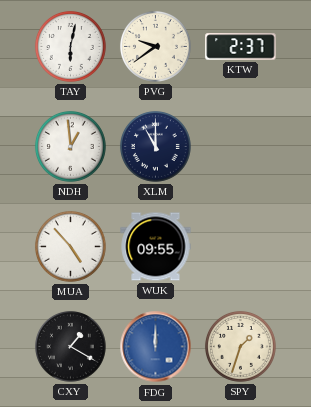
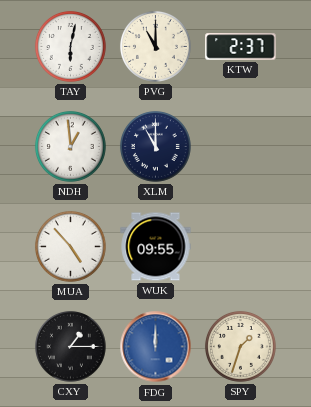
PVG: 9:39 -> 11:00
CXY: 1:20 -> 1:15
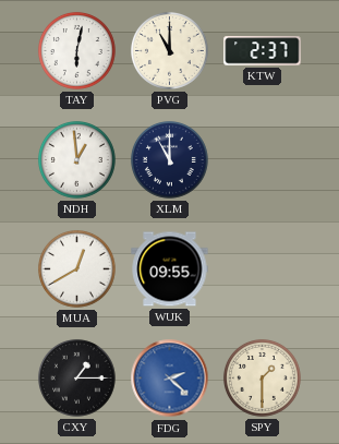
MUA: 4:53 -> 12:40
FDG: 12:00 -> 2:22
SPY: 1:33 -> 1:30
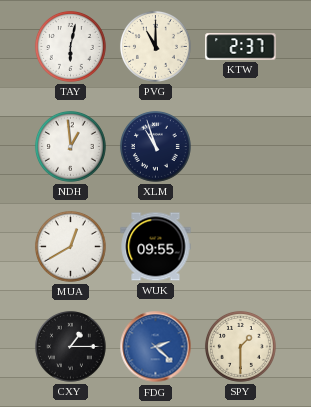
XLM: 11:00 -> 10:57
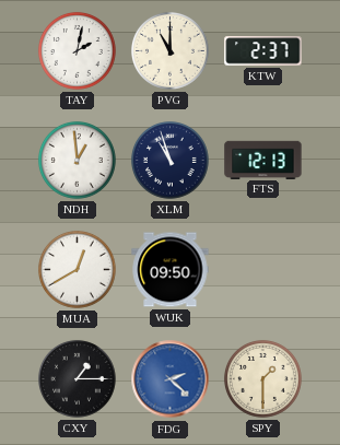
TAY: 6:02 -> 2:02
FTS: none -> 12:13
WUK: 09:55 -> 09:50
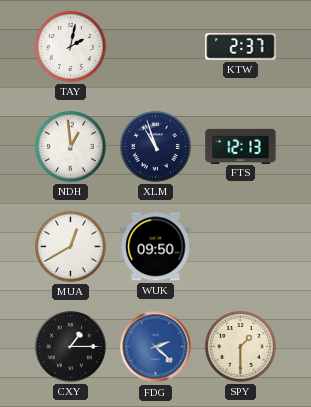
PVG: 11:00 -> none
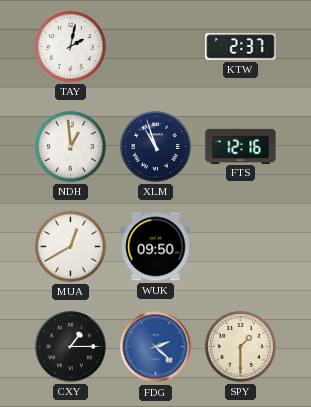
FTS: 12:13 -> 12:16
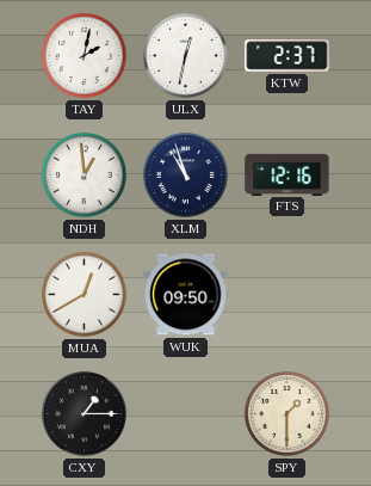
ULX: none -> 12:32
FDG: 2:22 -> none
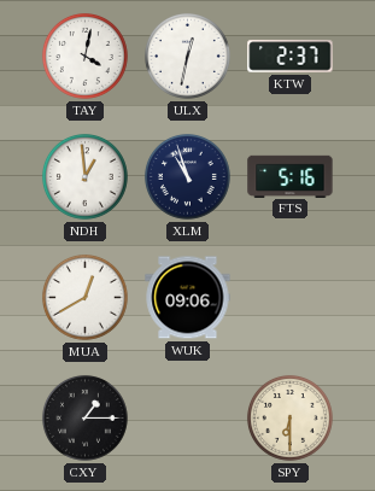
TAY: 2:02 -> 4:02
FTS: 12:16 -> 5:16
WUK: 09:50 -> 09:06
SPY: 1:30 -> 6:30
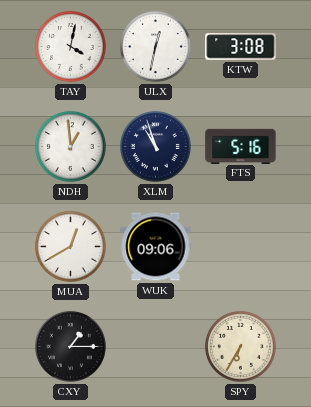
KTW: 2:37 -> 3:08
SPY: 6:30 -> 6:35
